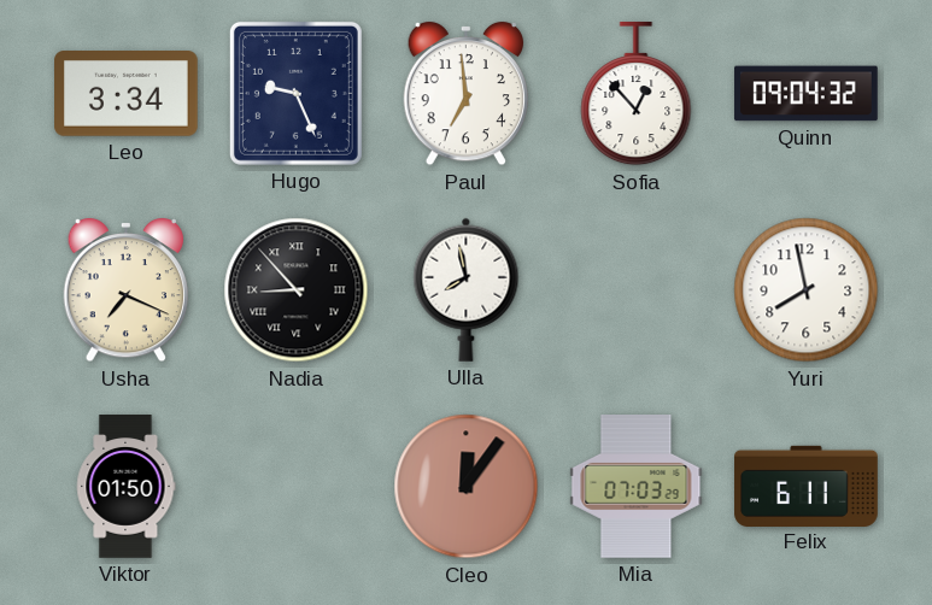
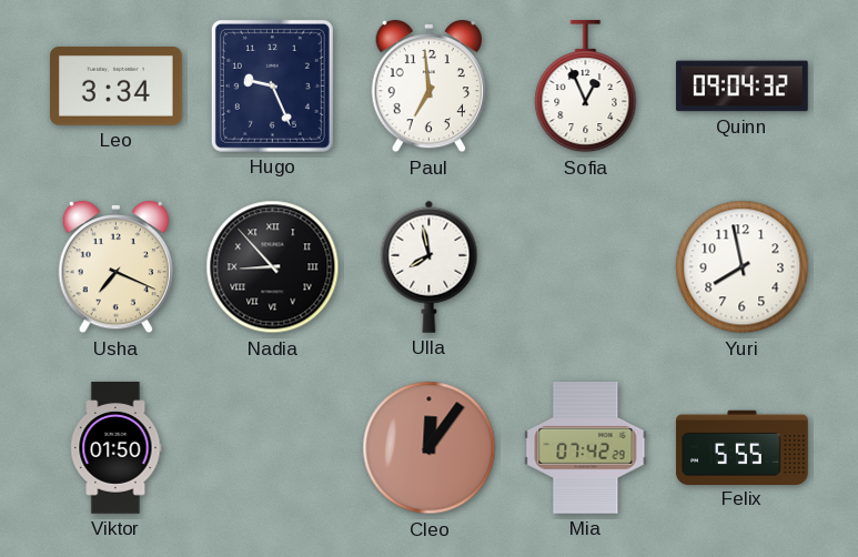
Sofia: 12:53 -> 12:56
Mia: 07:03 -> 07:42
Felix: 6:11 -> 5:55
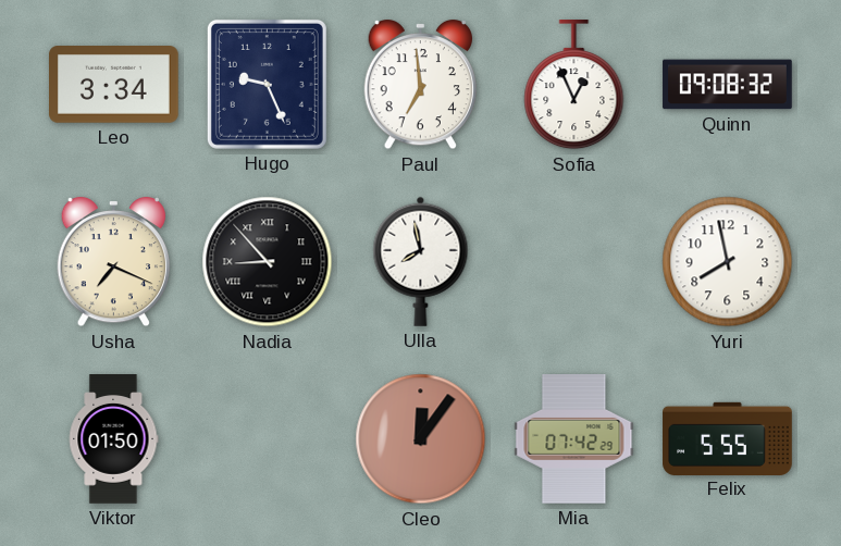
Quinn: 09:04 -> 09:08
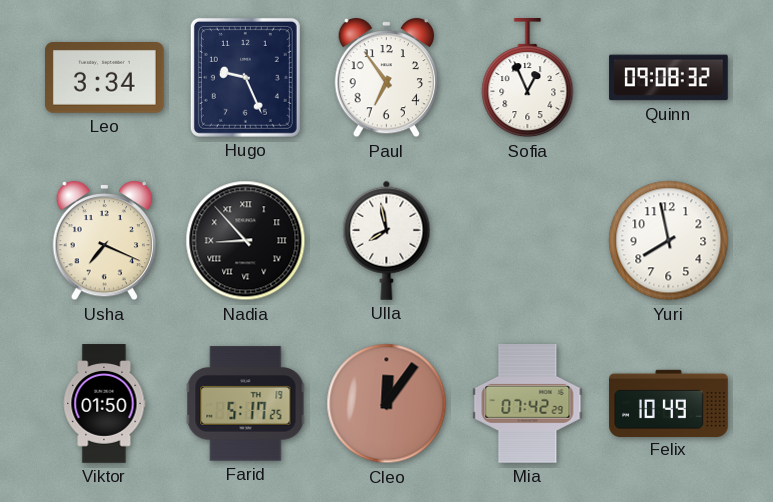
Paul: 6:59 -> 6:54
Farid: none -> 5:17
Felix: 5:55 -> 10:49
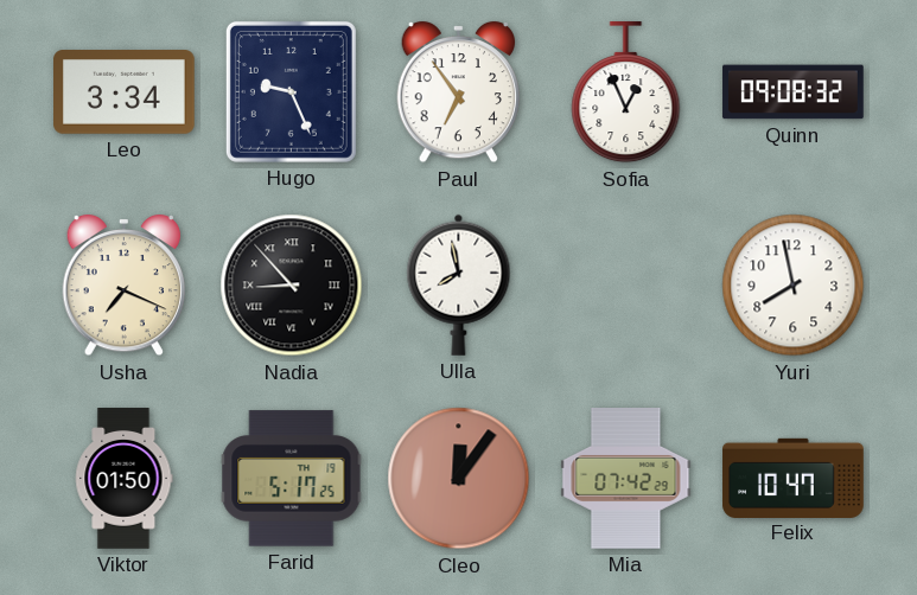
Felix: 10:49 -> 10:47
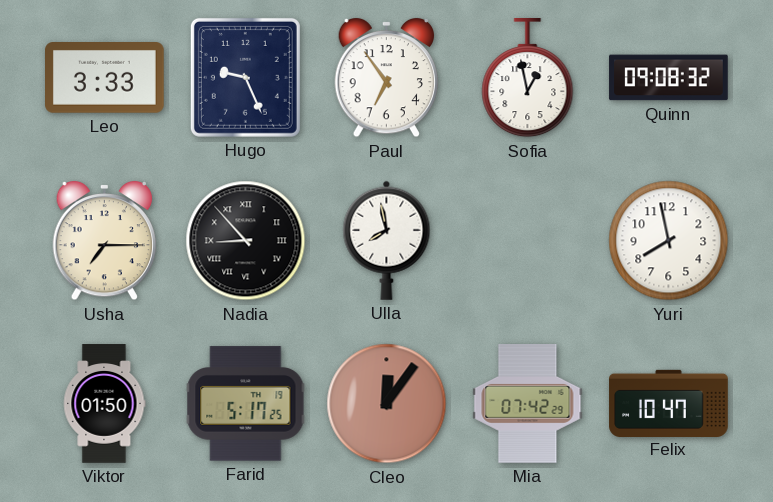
Leo: 3:34 -> 3:33
Sofia: 12:56 -> 12:58
Usha: 7:19 -> 7:15
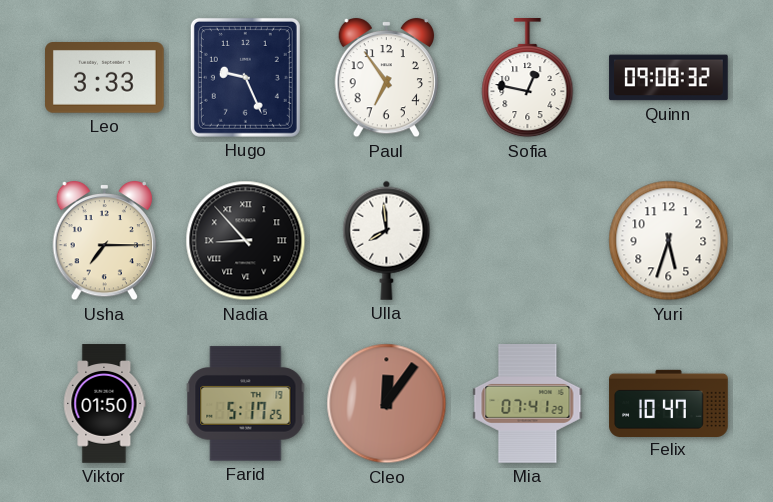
Sofia: 12:58 -> 12:47
Ulla: 7:58 -> 7:59
Yuri: 7:58 -> 5:33
Mia: 07:42 -> 07:41
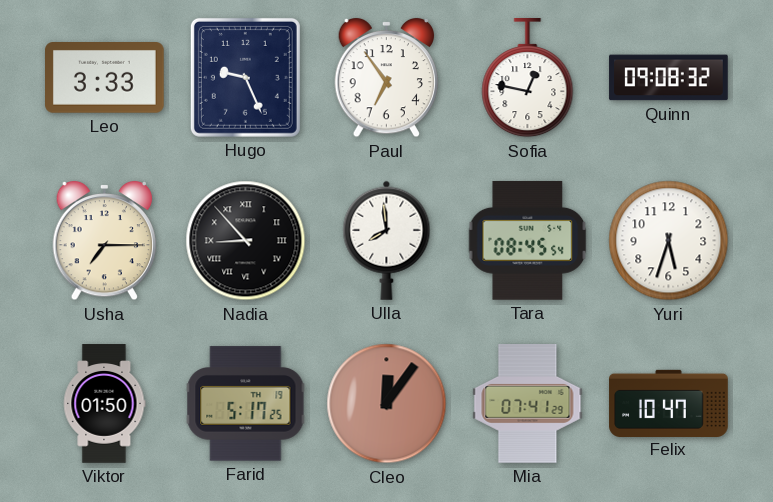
Tara: none -> 08:45
